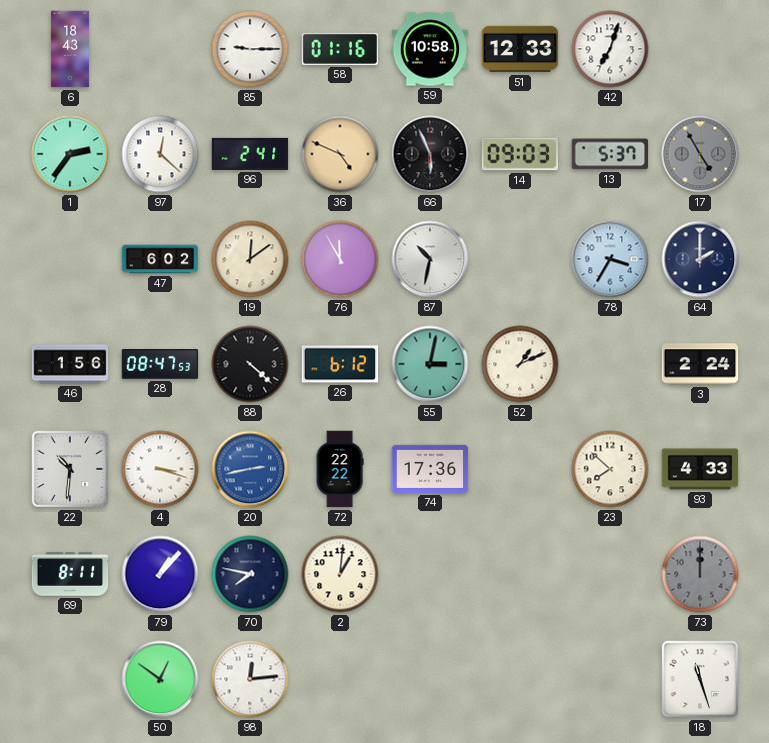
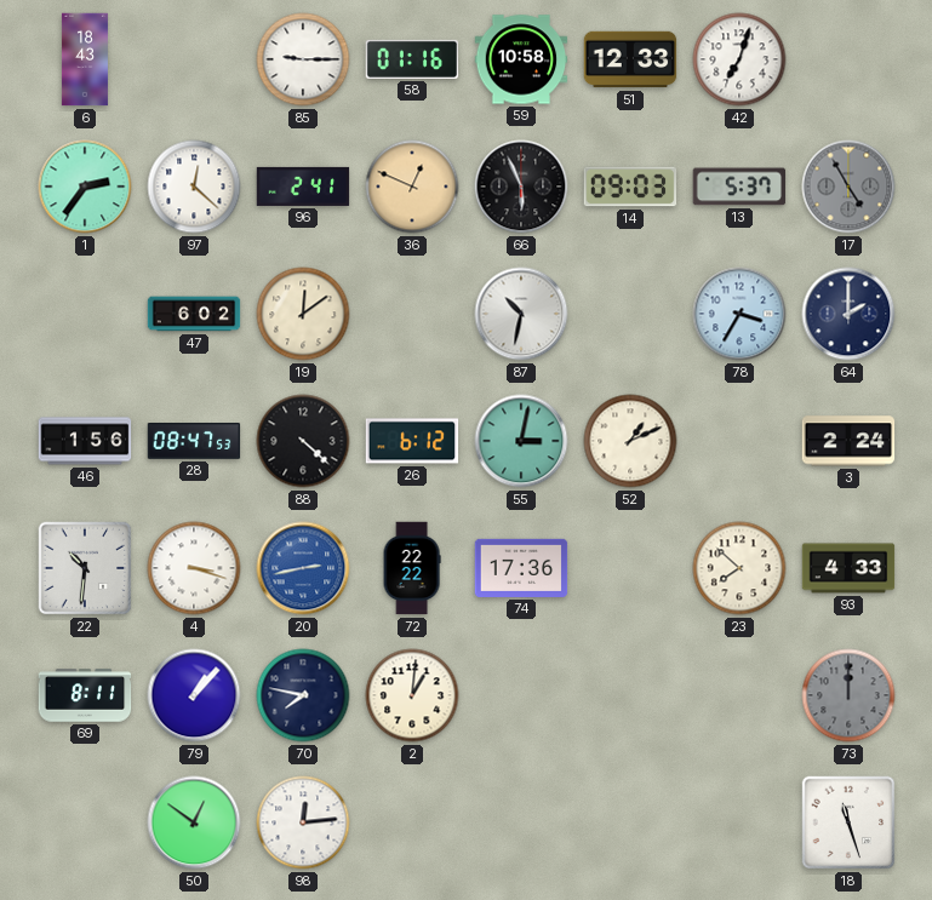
36: 4:49 -> 12:49
76: 11:55 -> none
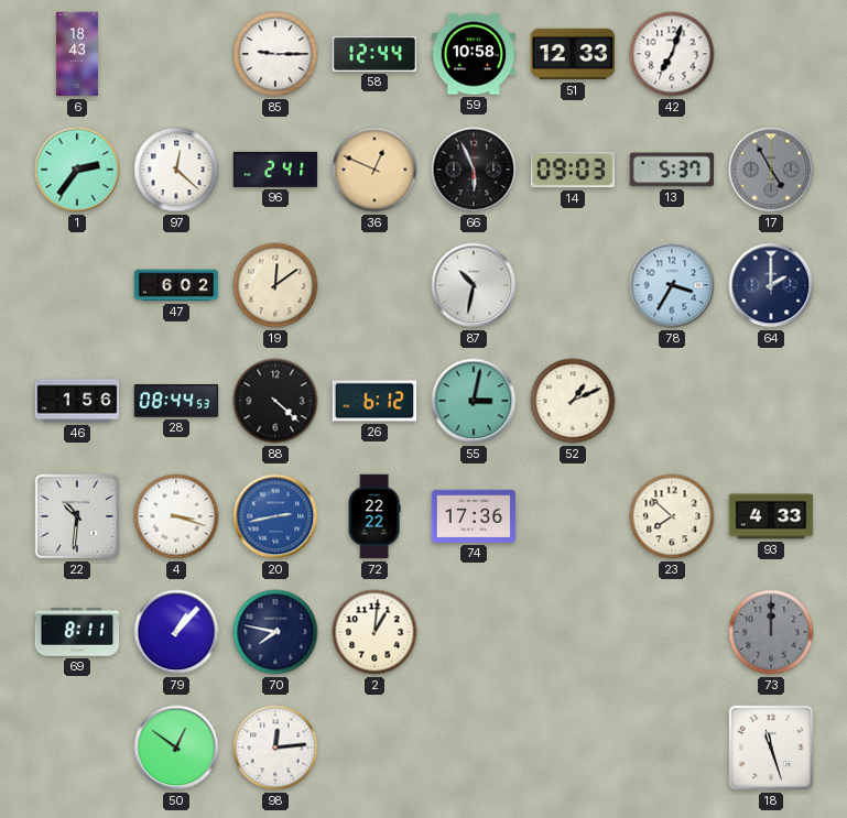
58: 01:16 -> 12:44
28: 08:47 -> 08:44
3: 2:24 -> none
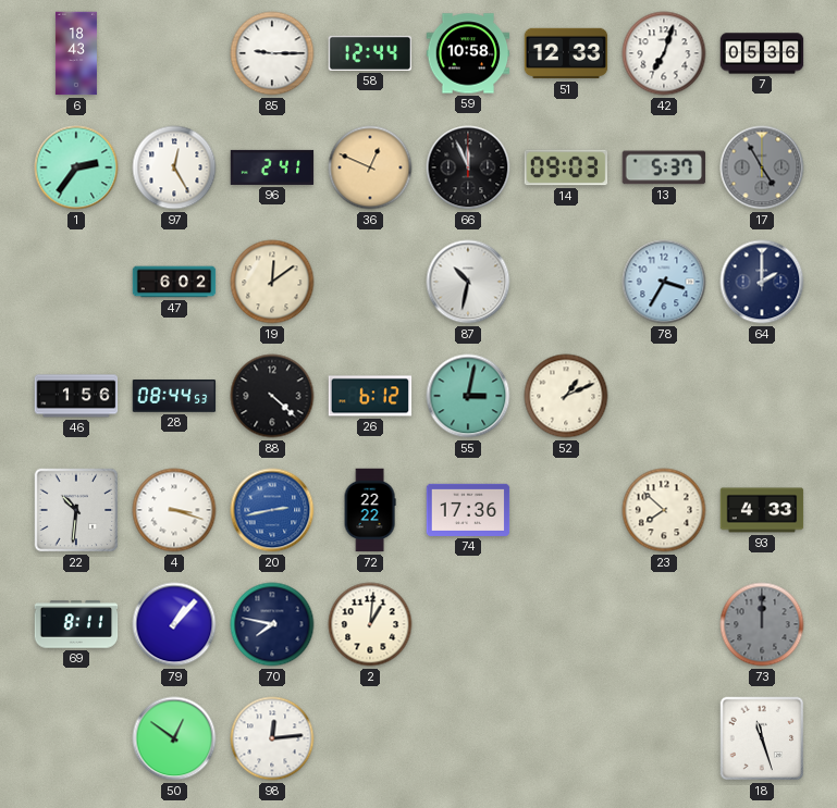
7: none -> 05:36
97: 12:22 -> 12:25
66: 5:56 -> 11:56
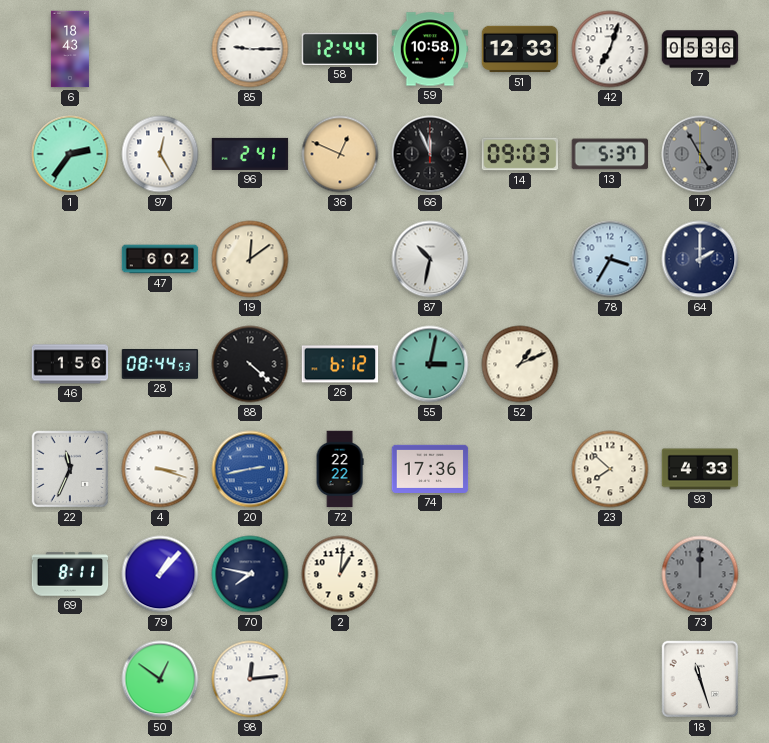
22: 10:31 -> 11:34
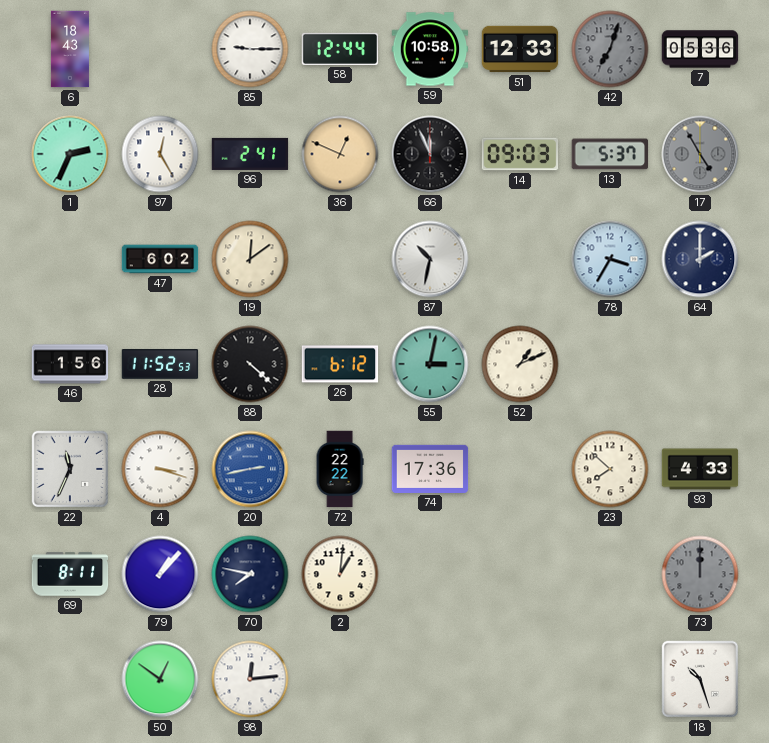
42 dial: white -> grey
1: 2:36 -> 2:34
28: 08:44 -> 11:52
18: 11:27 -> 10:27
